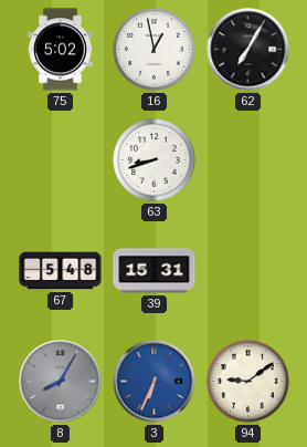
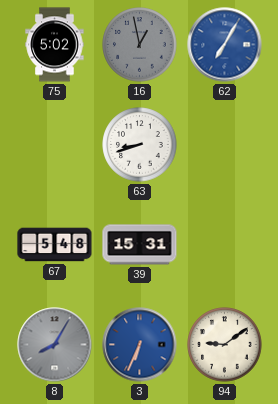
16 dial: white -> grey
62 dial: black -> blue
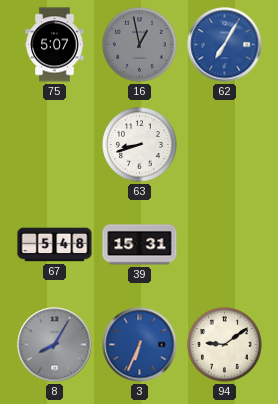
75: 5:02 -> 5:07
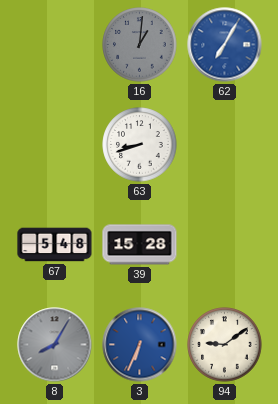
75: 5:07 -> none
16: 12:58 -> 1:01
39: 15:31 -> 15:28
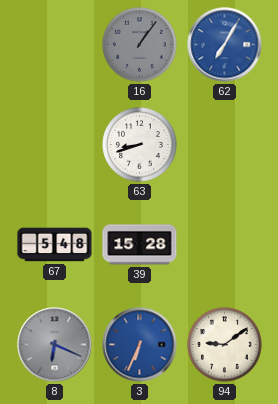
16: 1:01 -> 1:06
8: 8:05 -> 6:19
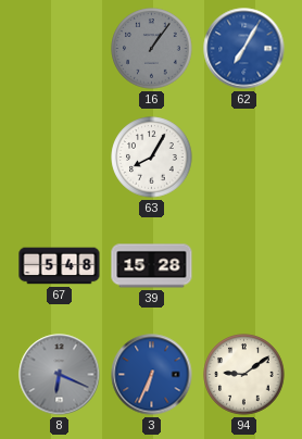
63: 8:42 -> 8:05
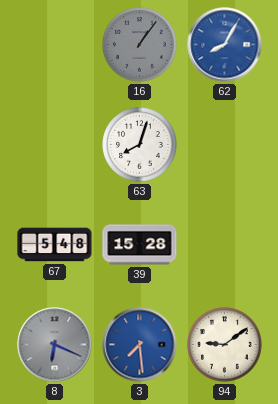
62: 7:05 -> 8:05
63: 8:05 -> 8:03
3: 6:34 -> 7:29
